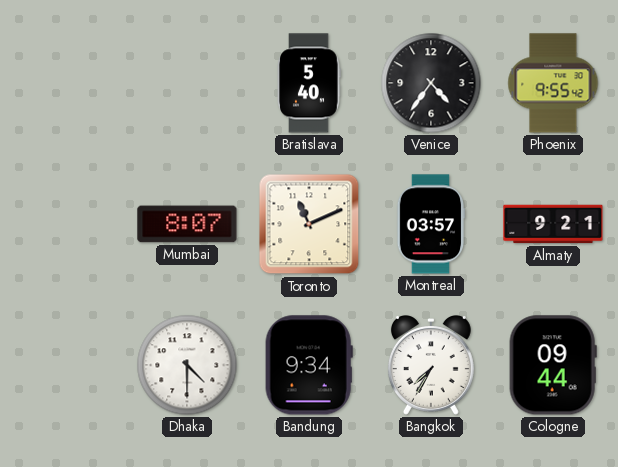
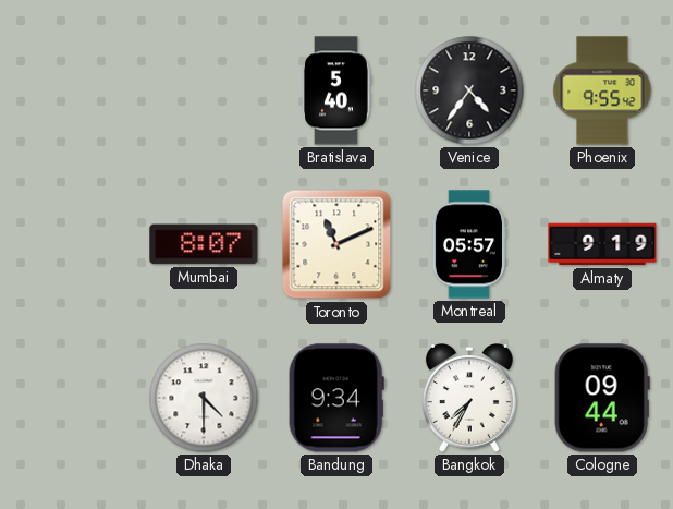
Montreal: 03:57 -> 05:57
Almaty: 9:21 -> 9:19
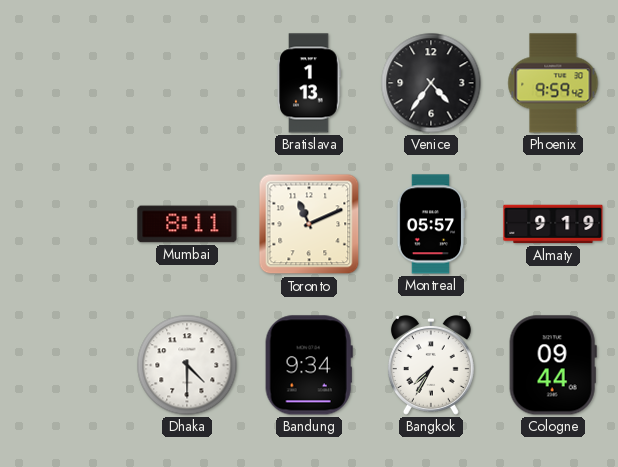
Bratislava: 5:40 -> 1:13
Phoenix: 9:55 -> 9:59
Mumbai: 8:07 -> 8:11
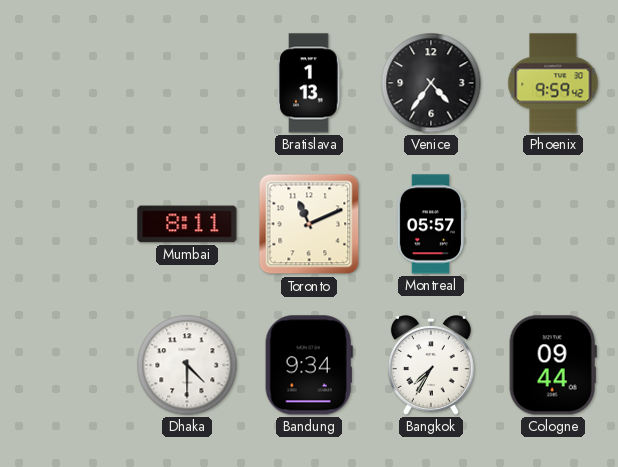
Almaty: 9:19 -> none
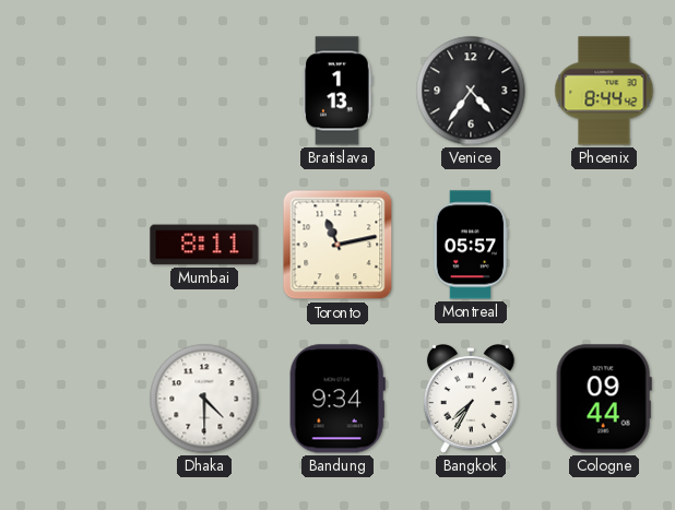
Phoenix: 9:59 -> 8:44
Toronto: 11:11 -> 11:13
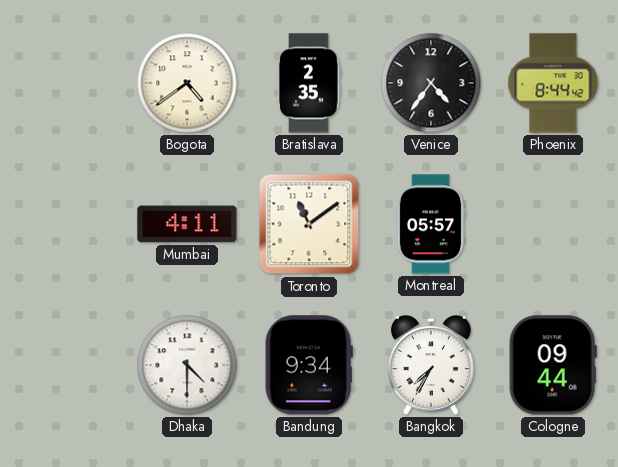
Bogota: none -> 4:39
Bratislava: 1:13 -> 2:35
Mumbai: 8:11 -> 4:11
Toronto: 11:13 -> 11:09
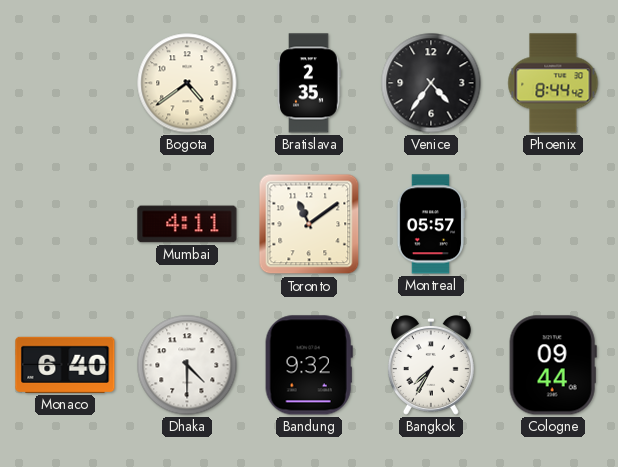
Monaco: none -> 6:40
Bandung: 9:34 -> 9:32
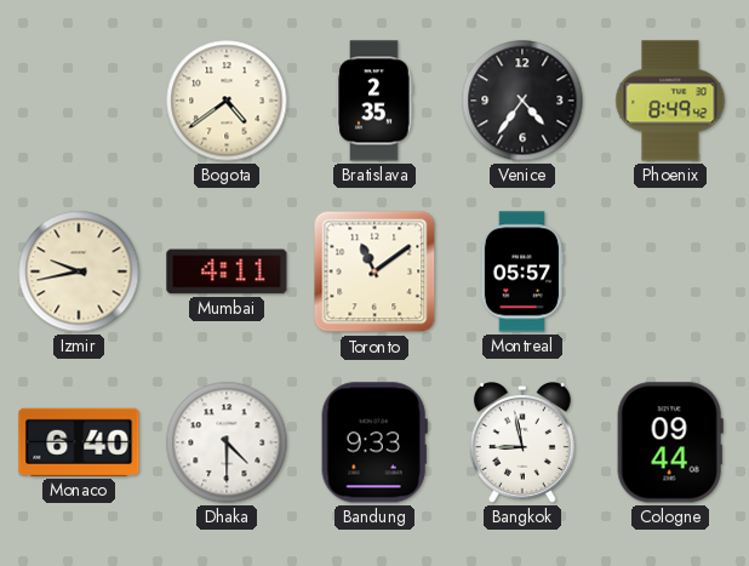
Phoenix: 8:44 -> 8:49
Izmir: none -> 9:43
Bandung: 9:32 -> 9:33
Bangkok: 7:35 -> 8:58
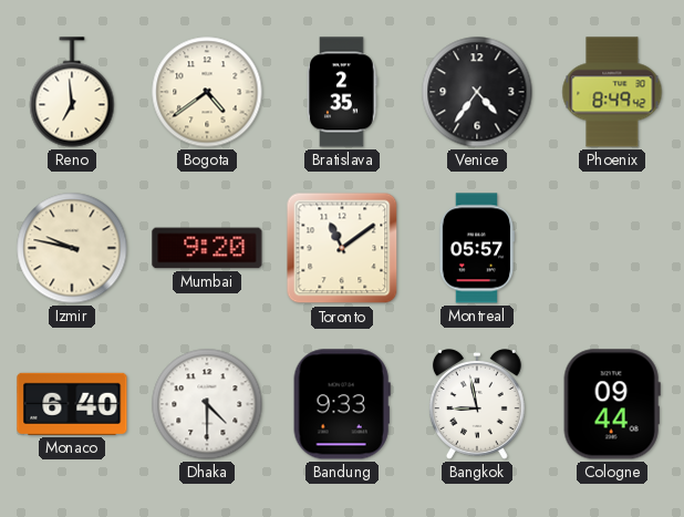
Reno: none -> 6:59
Izmir: 9:43 -> 9:47
Mumbai: 4:11 -> 9:20
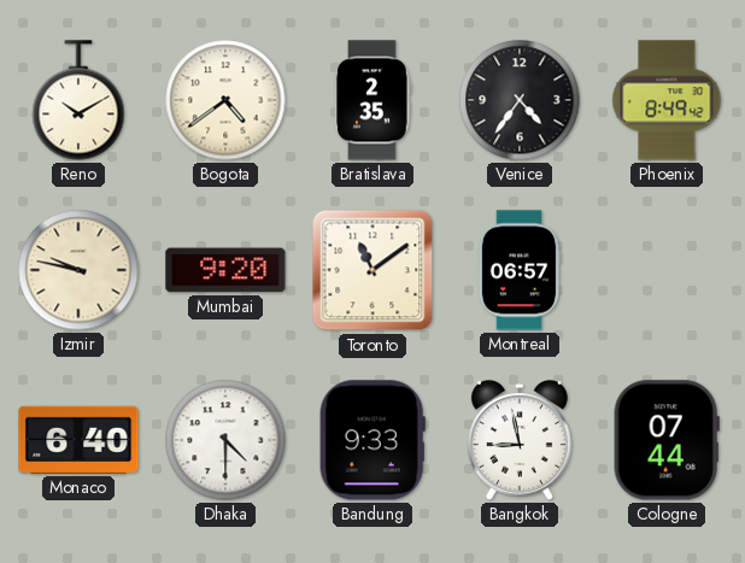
Reno: 6:59 -> 10:10
Montreal: 05:57 -> 06:57
Cologne: 09:44 -> 07:44
